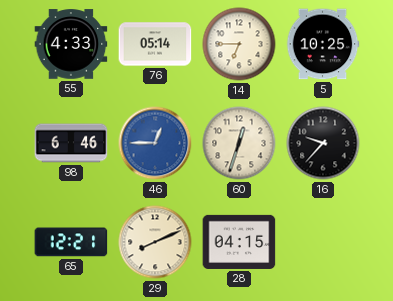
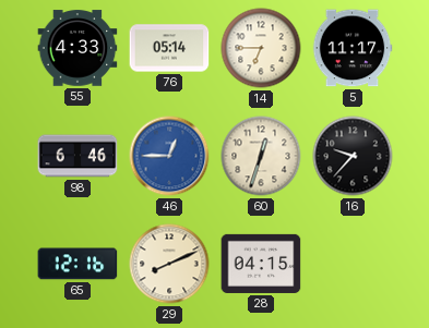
5: 10:25 -> 11:17
65: 12:21 -> 12:16
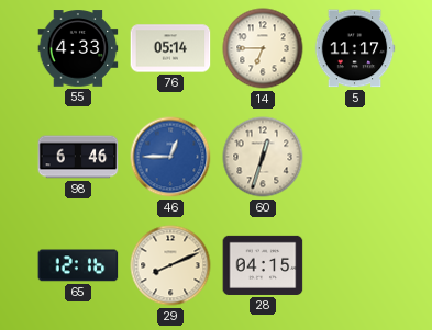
16: 9:37 -> none
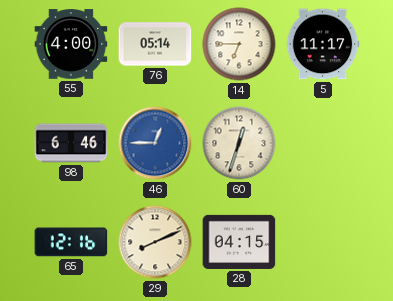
55: 4:33 -> 4:00
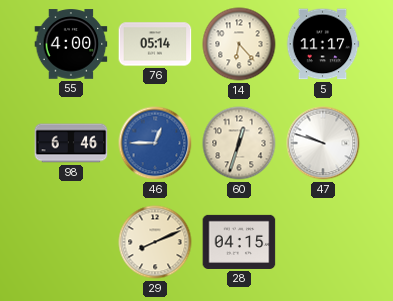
14: 6:45 -> 6:23
47: none -> 9:48
65: 12:16 -> none
